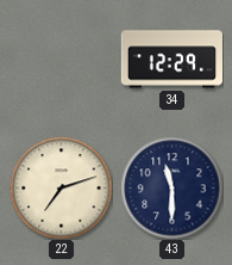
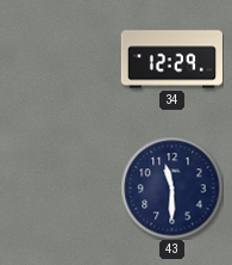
22: 7:12 -> none
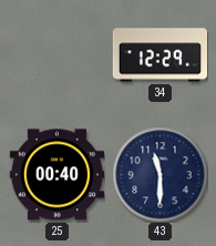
25: none -> 00:40
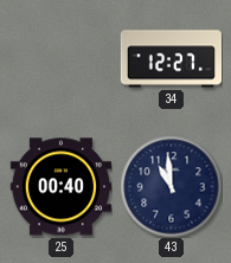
34: 12:29 -> 12:27
43: 11:30 -> 10:59
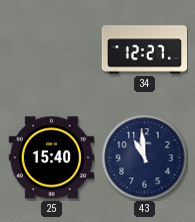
25: 00:40 -> 15:40
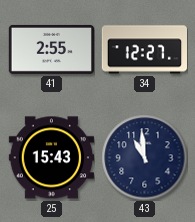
41: none -> 2:55
25: 15:40 -> 15:43
